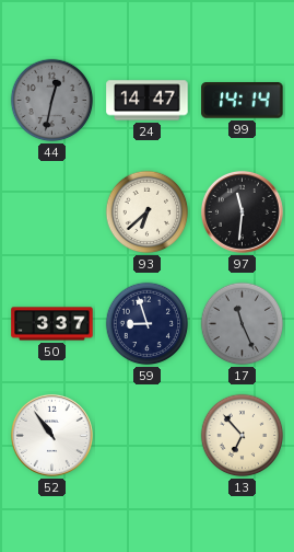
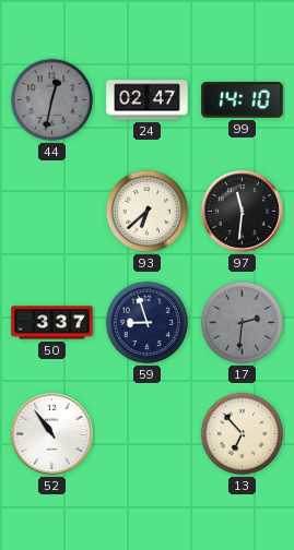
24: 14:47 -> 02:47
99: 14:14 -> 14:10
17: 11:26 -> 2:31
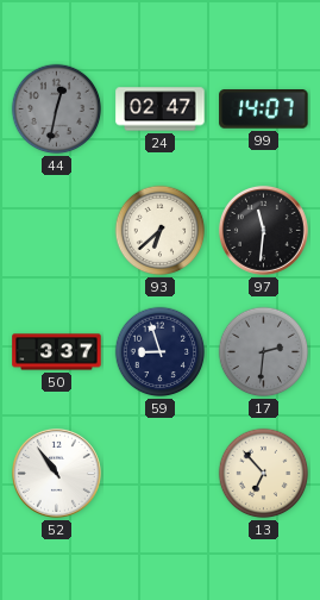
99: 14:10 -> 14:07
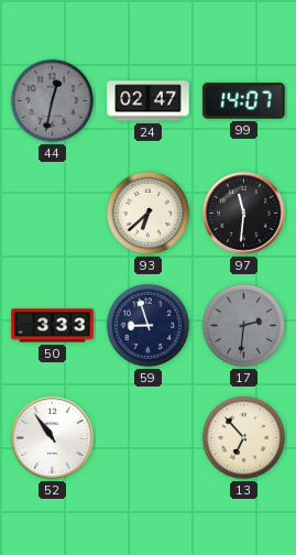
50: 3:37 -> 3:33
